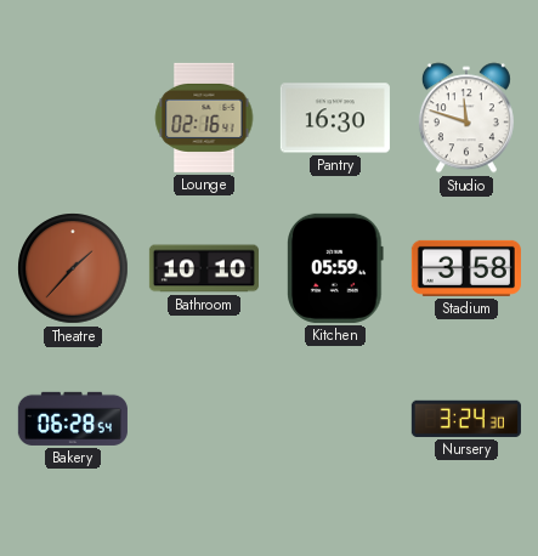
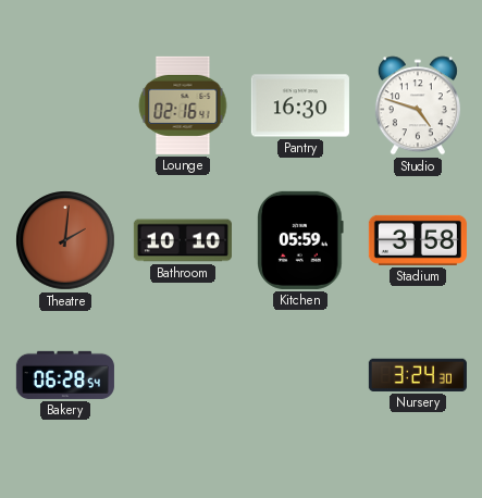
Studio: 11:48 -> 4:48
Theatre: 1:37 -> 2:01
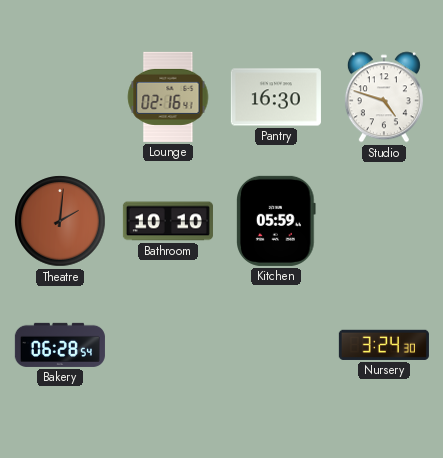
Stadium: 3:58 -> none
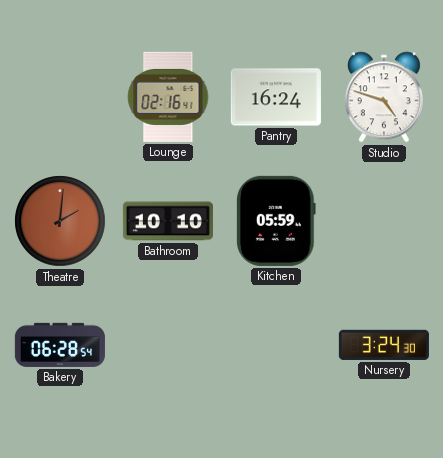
Pantry: 16:30 -> 16:24
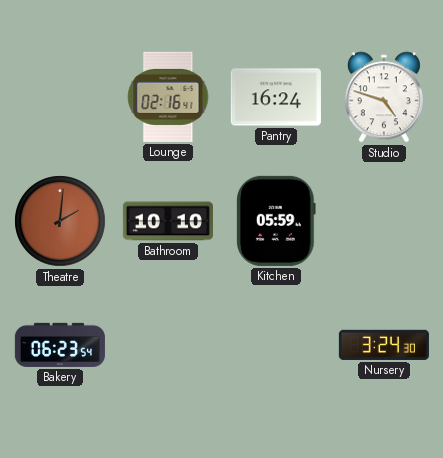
Bakery: 06:28 -> 06:23
